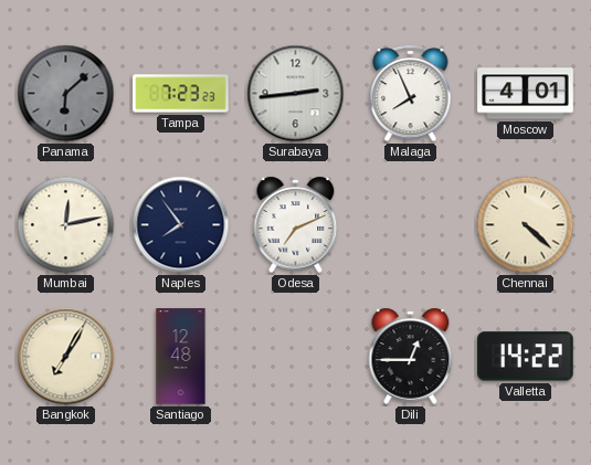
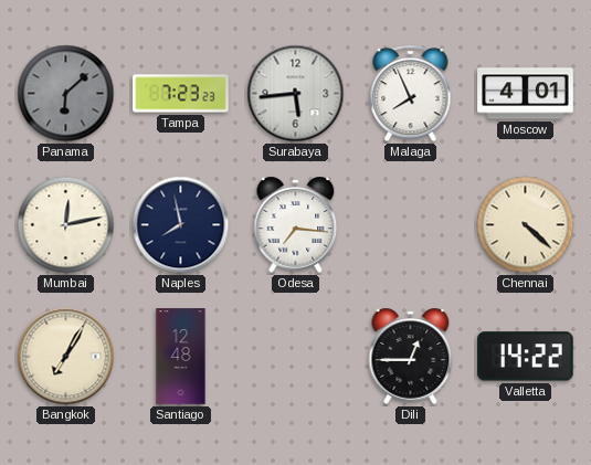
Surabaya: 2:44 -> 5:44
Naples: 7:54 -> 7:58
Odesa: 7:11 -> 7:16
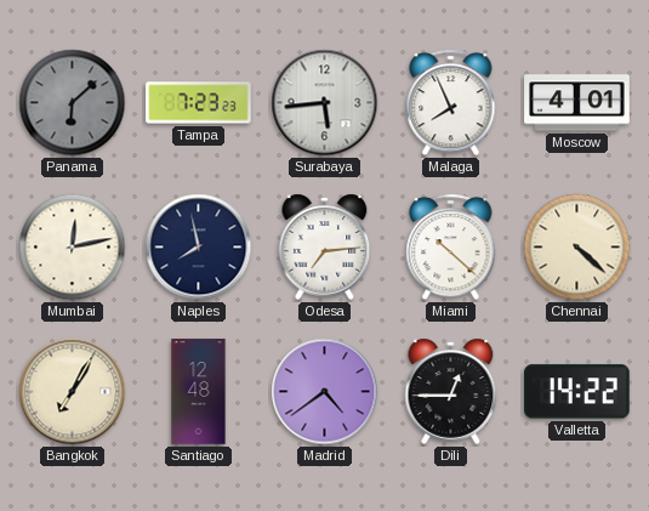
Odesa: 7:16 -> 7:14
Miami: none -> 10:22
Madrid: none -> 4:39
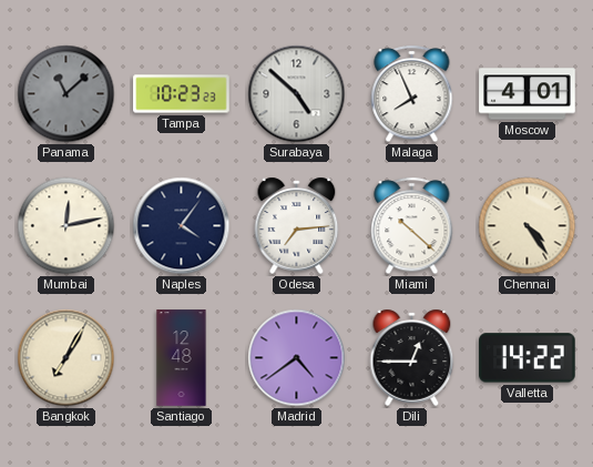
Panama: 6:08 -> 11:08
Tampa: 7:23 -> 10:23
Surabaya: 5:44 -> 4:52
Naples: 7:58 -> 4:06
Chennai: 4:22 -> 4:24
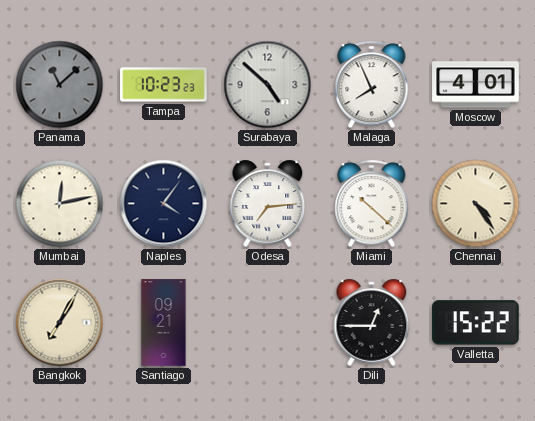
Santiago: 12:48 -> 09:21
Madrid: 4:39 -> none
Valletta: 14:22 -> 15:22
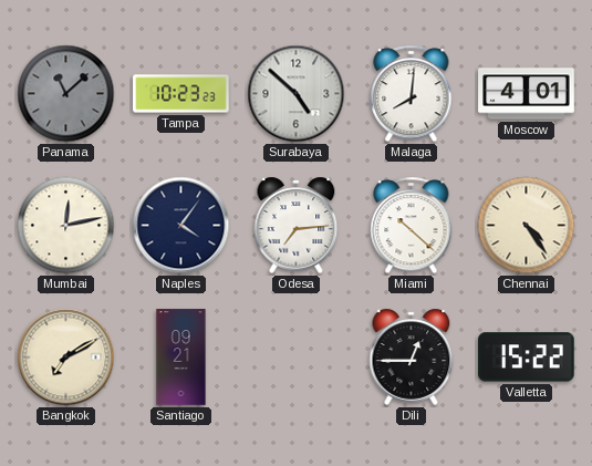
Malaga: 7:56 -> 8:01
Bangkok: 7:05 -> 7:10
